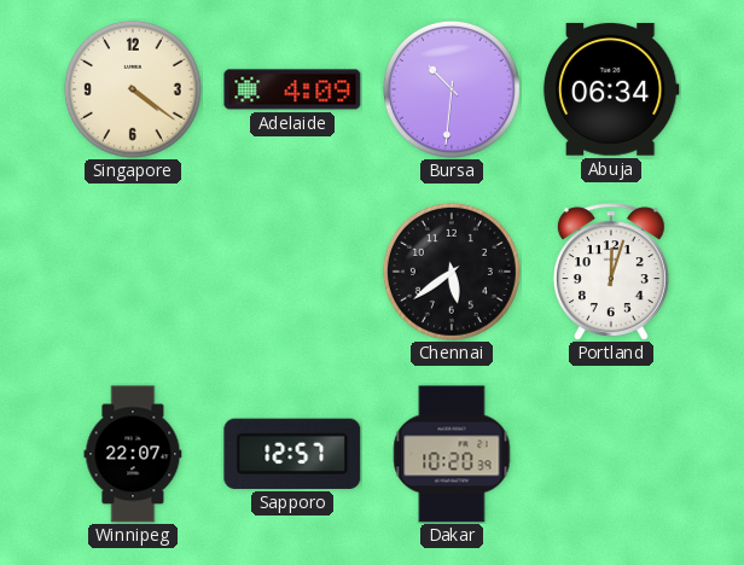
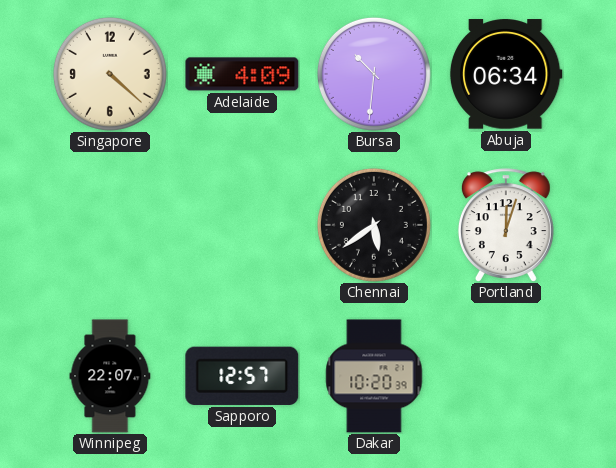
Singapore: 4:21 -> 4:22
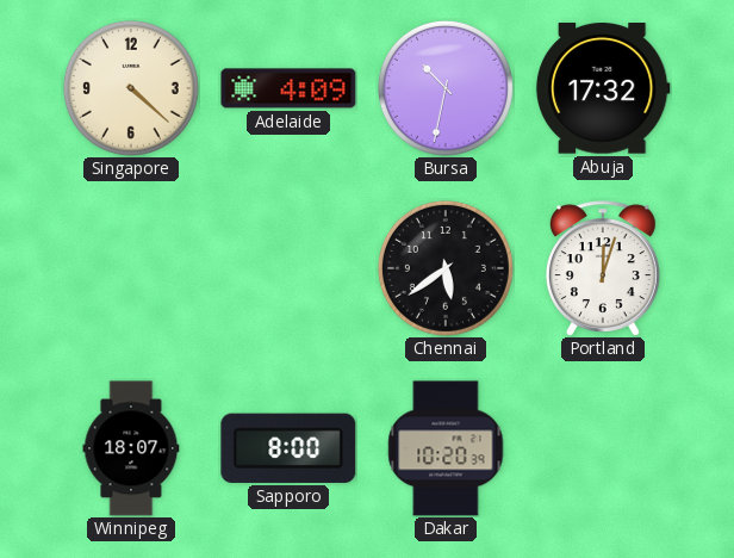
Bursa: 10:31 -> 10:32
Abuja: 06:34 -> 17:32
Winnipeg: 22:07 -> 18:07
Sapporo: 12:57 -> 8:00
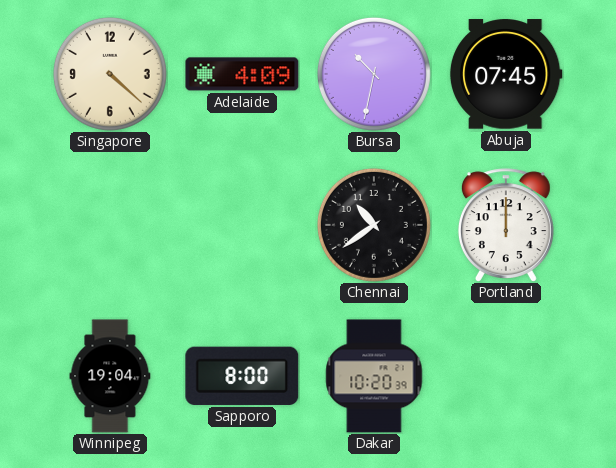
Abuja: 17:32 -> 07:45
Chennai: 5:39 -> 10:39
Portland: 12:03 -> 12:00
Winnipeg: 18:07 -> 19:04
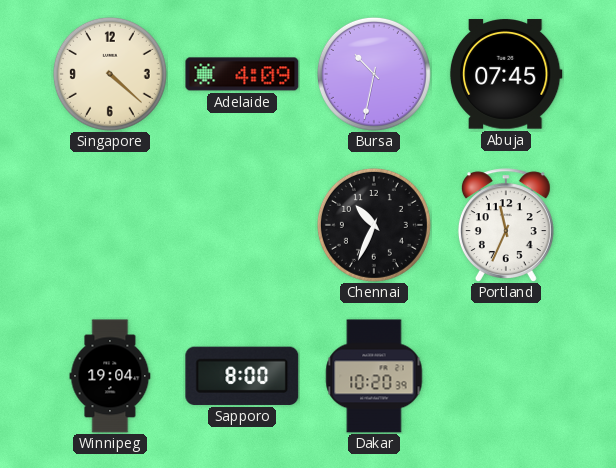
Chennai: 10:39 -> 10:34
Portland: 12:00 -> 11:34
